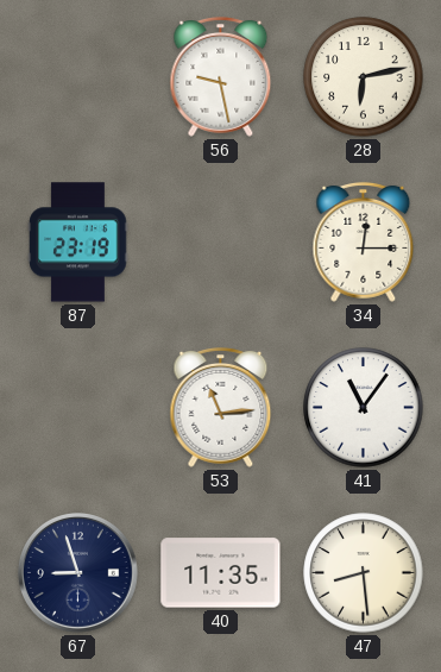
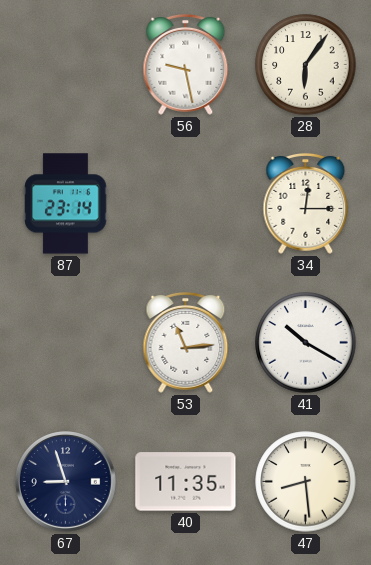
28: 6:13 -> 6:06
87: 23:19 -> 23:14
41: 11:06 -> 10:20
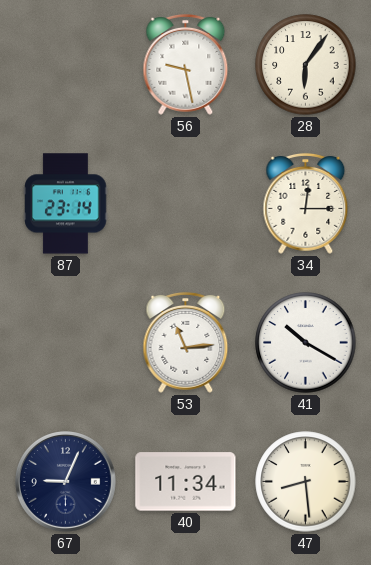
67: 8:57 -> 9:04
40: 11:35 -> 11:34
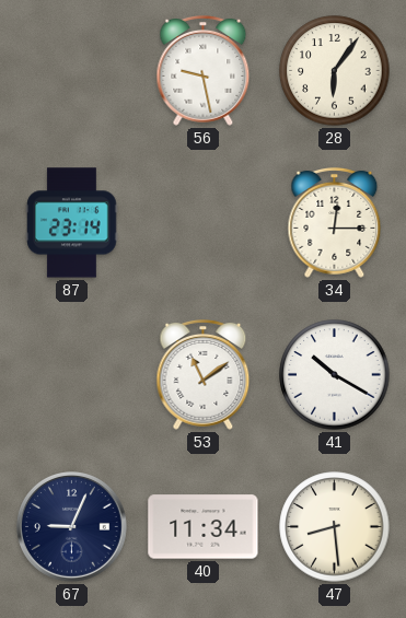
53: 11:14 -> 11:09
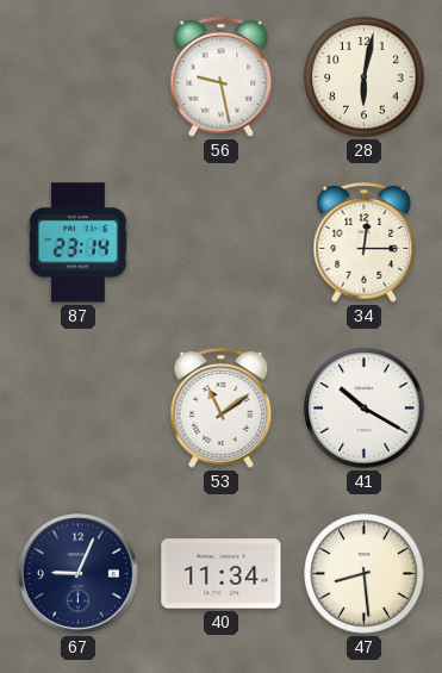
28: 6:06 -> 6:02
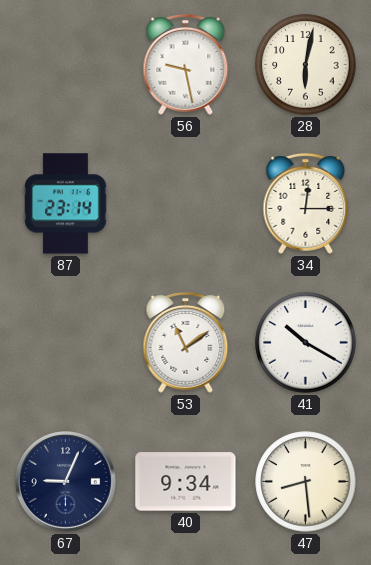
40: 11:34 -> 9:34
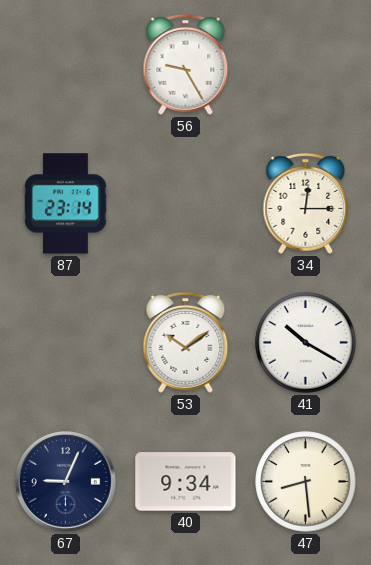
56: 9:28 -> 9:25
28: 6:02 -> none
53: 11:09 -> 10:09
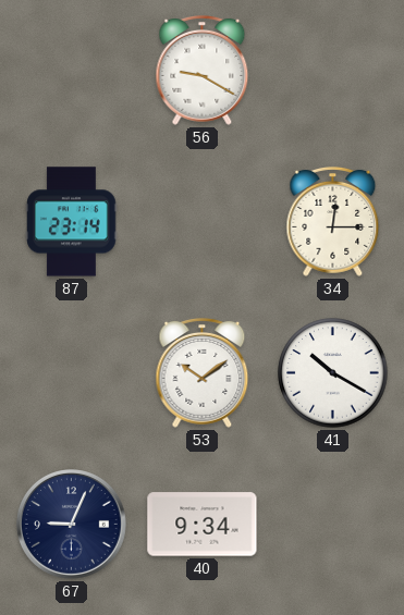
56: 9:25 -> 9:20
47: 8:29 -> none
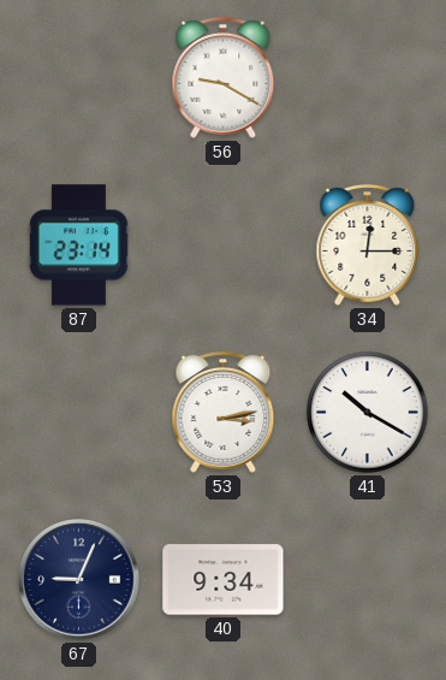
53: 10:09 -> 3:13
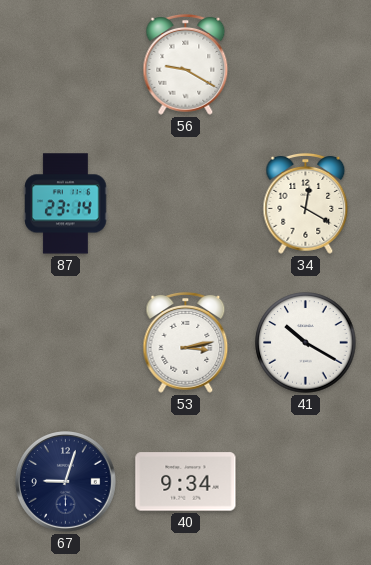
34: 12:15 -> 12:20
67: 9:04 -> 9:03
